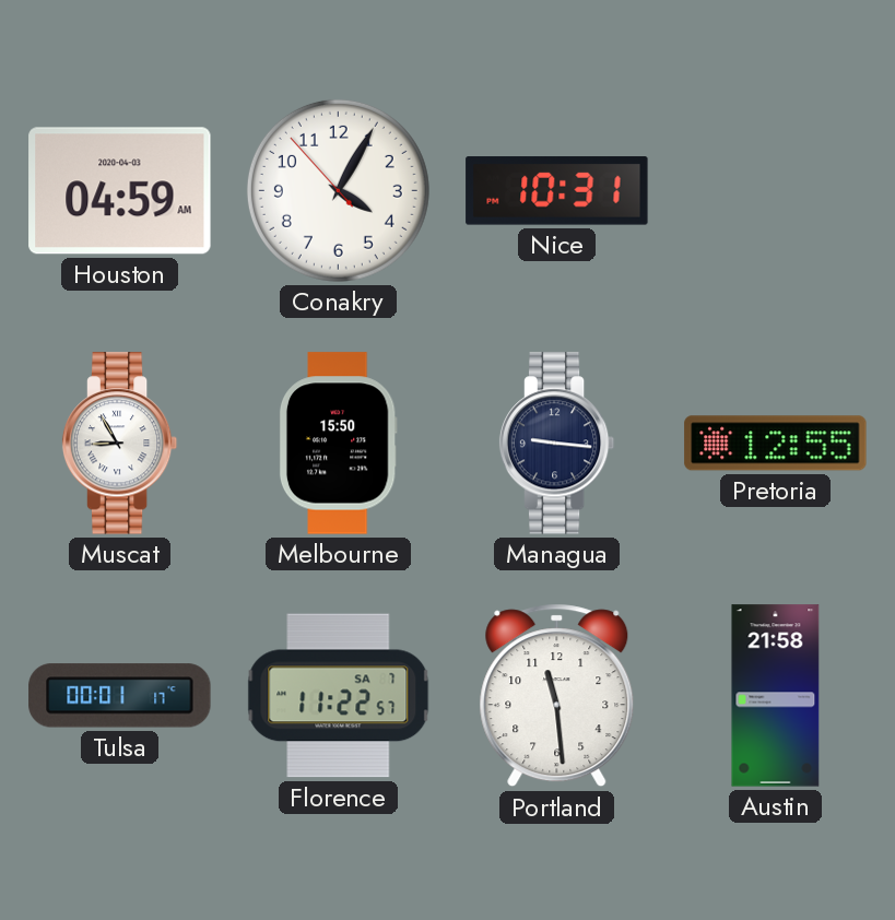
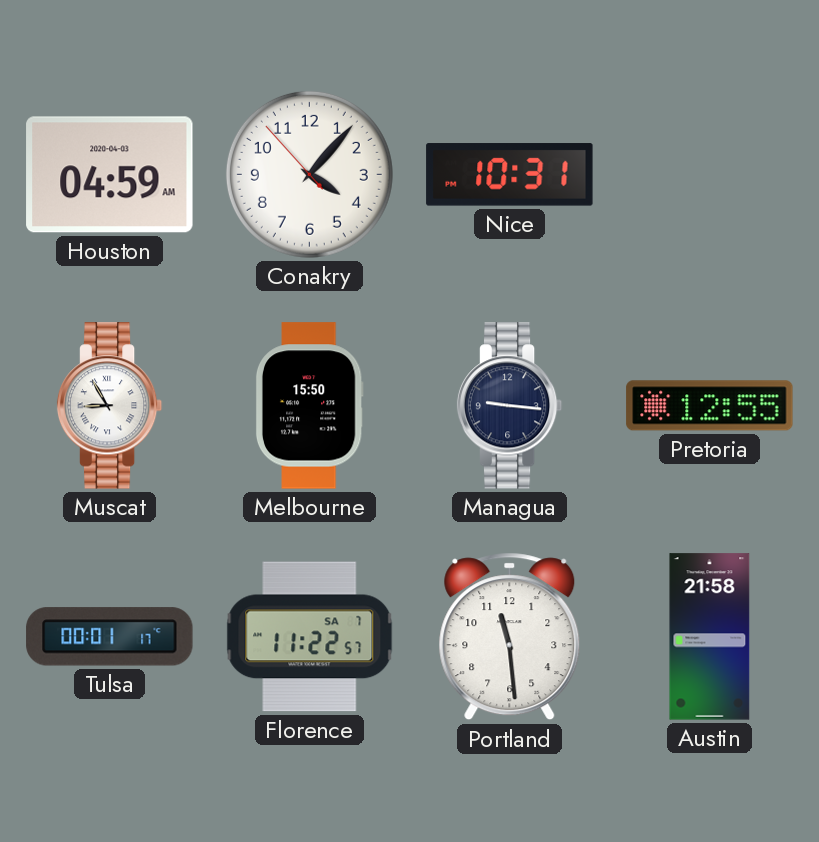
Conakry: 4:04 -> 4:06
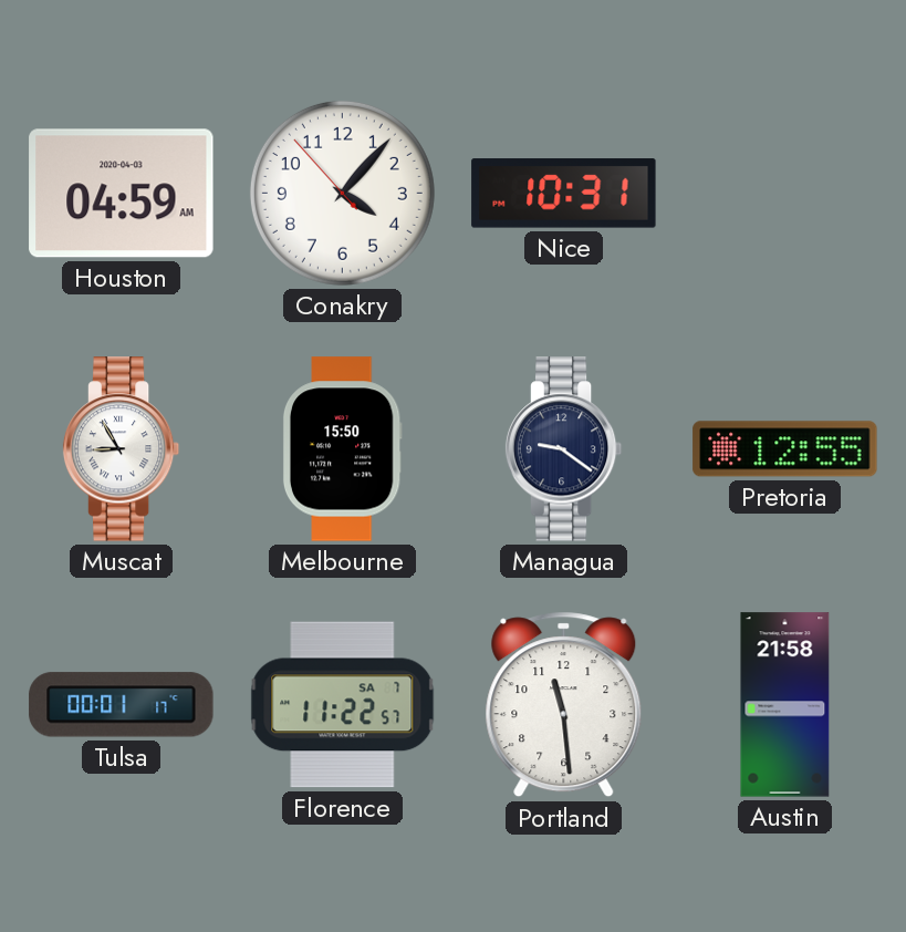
Managua: 9:16 -> 9:21
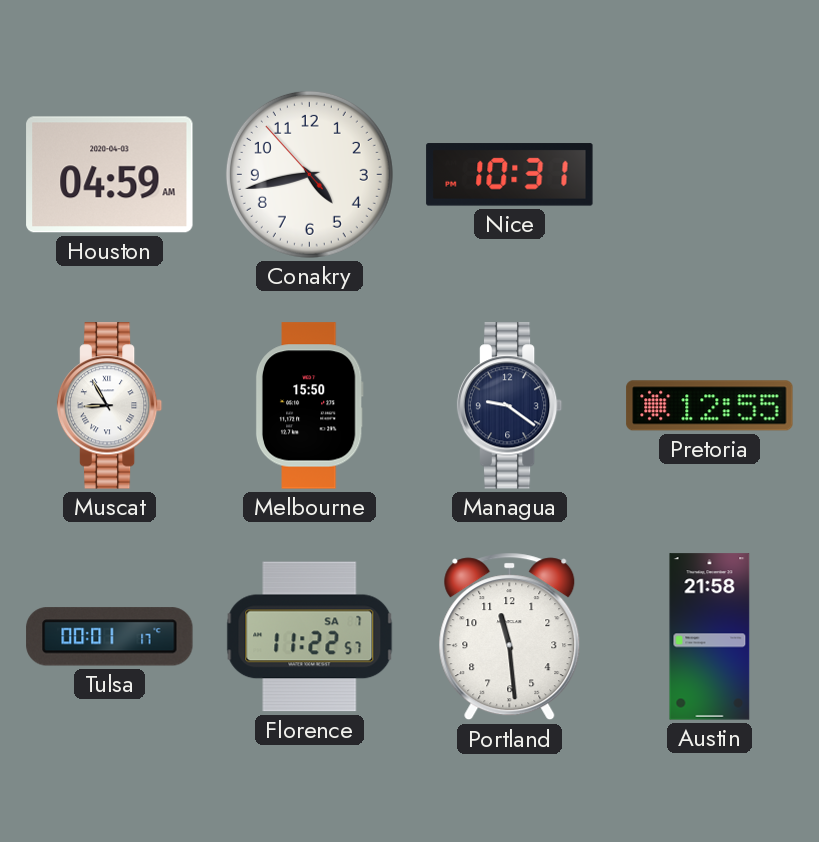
Conakry: 4:06 -> 4:42
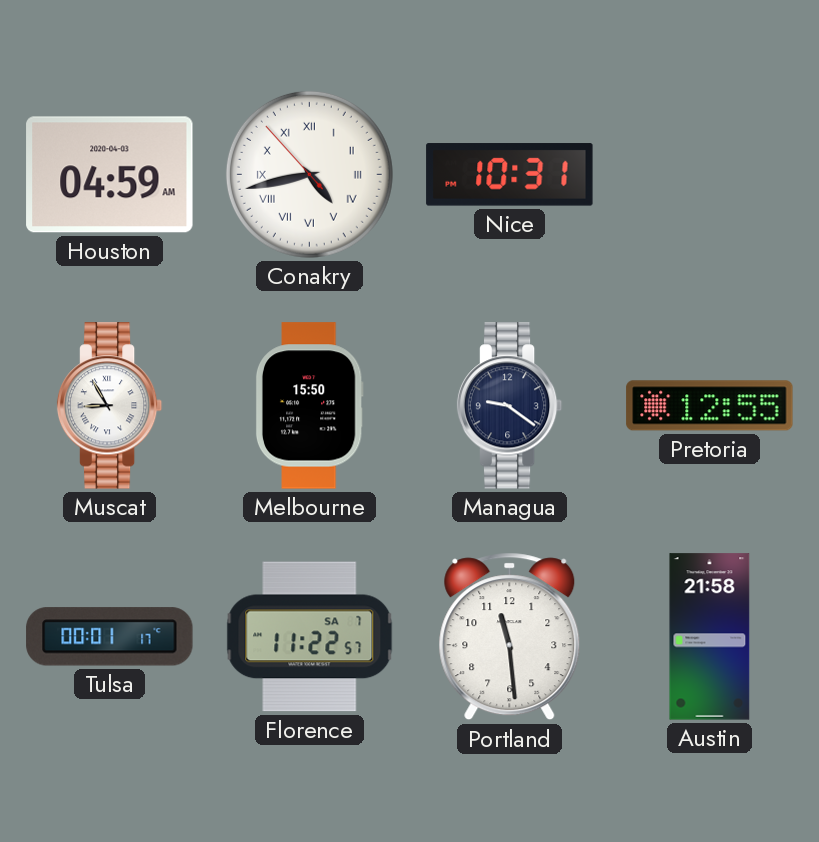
Conakry numerals: Arabic -> Roman
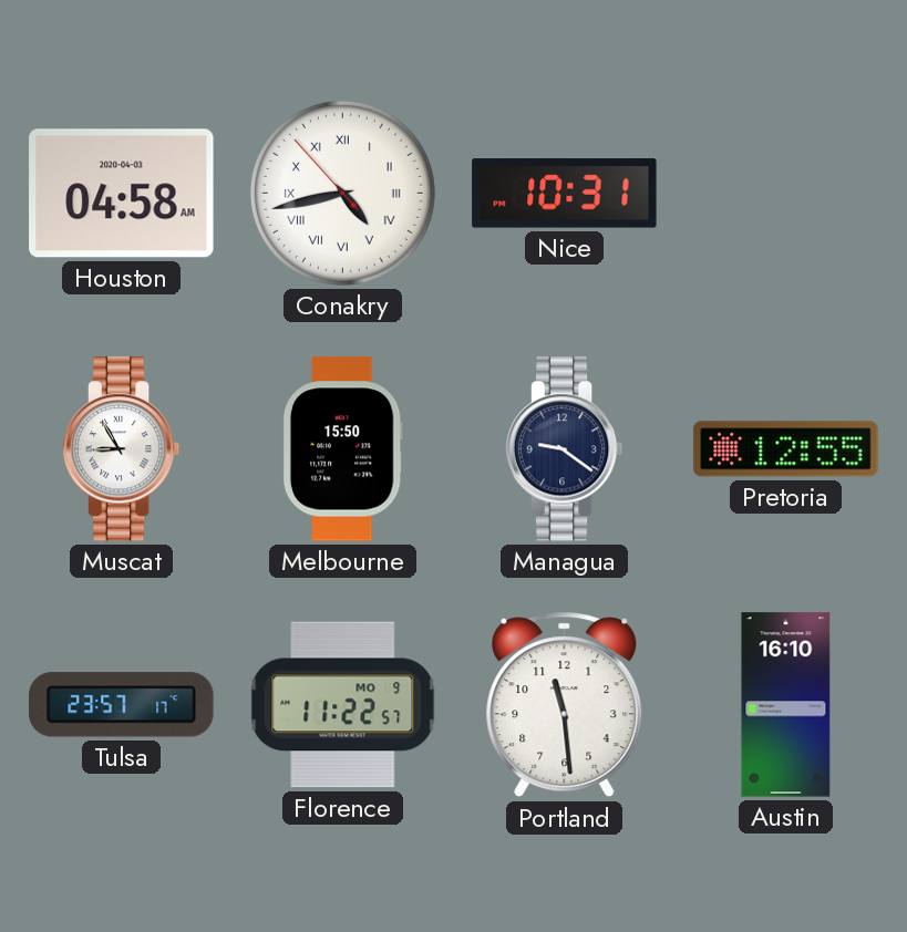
Houston: 04:59 -> 04:58
Tulsa: 00:01 -> 23:57
Florence date: SA 7 -> MO 9
Austin: 21:58 -> 16:10
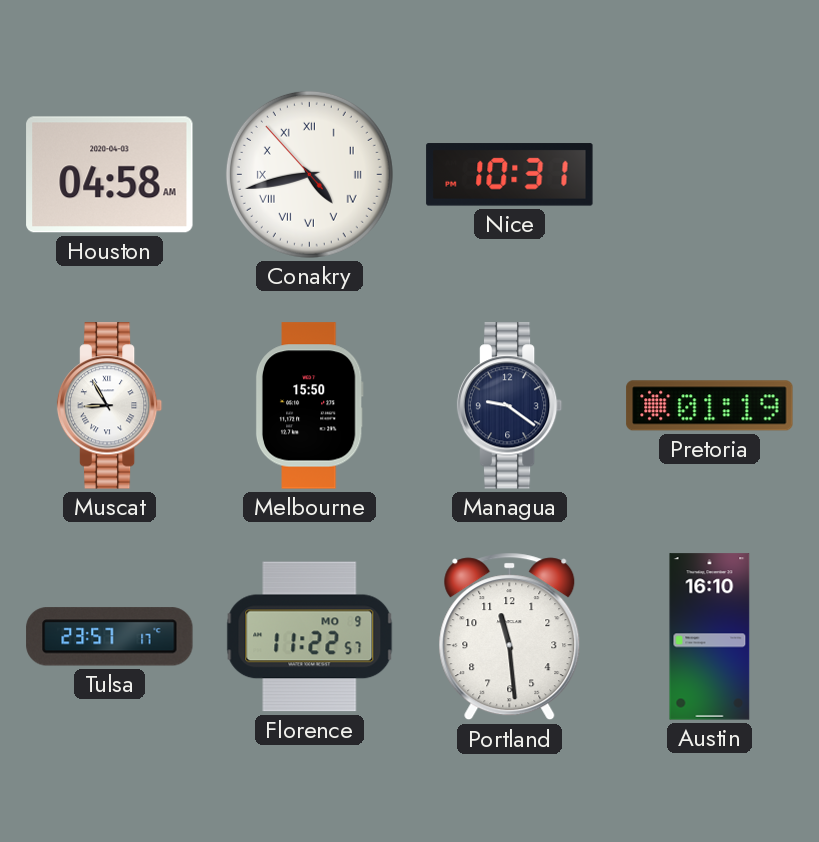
Pretoria: 12:55 -> 01:19
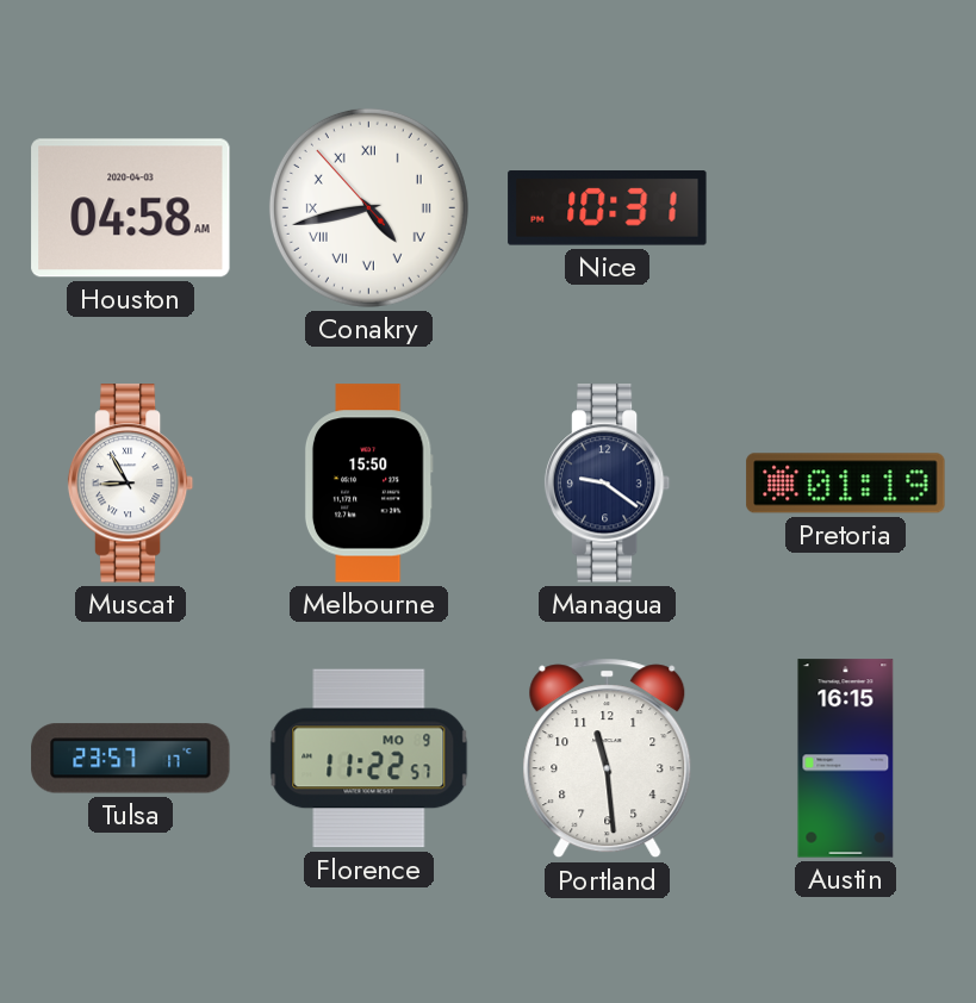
Austin: 16:10 -> 16:15
